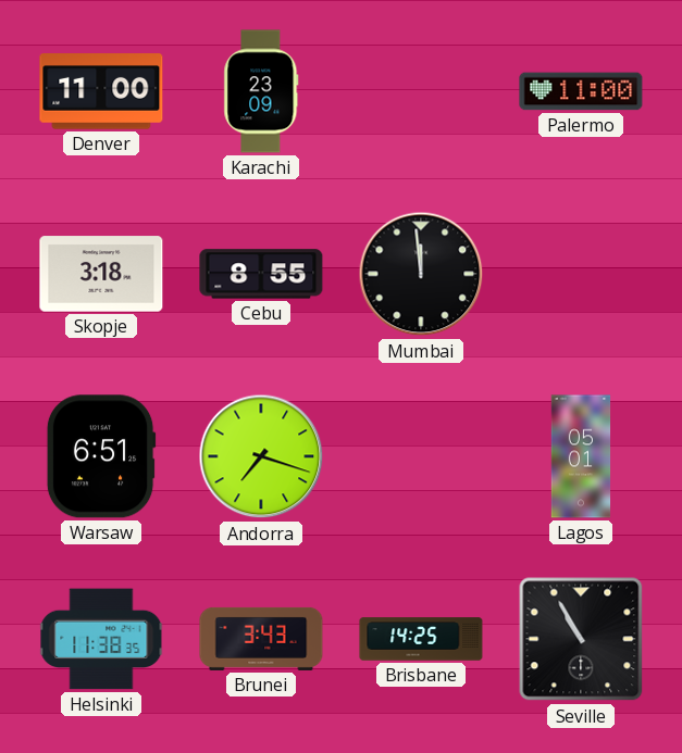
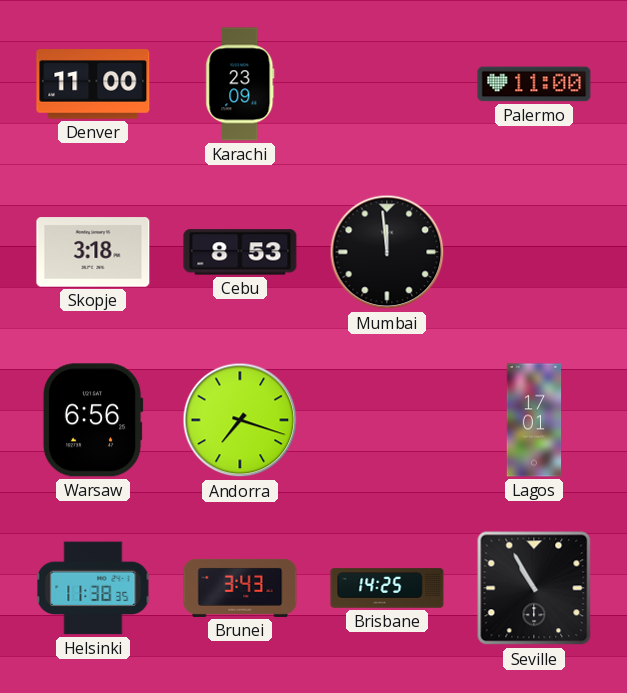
Cebu: 8:55 -> 8:53
Warsaw: 6:51 -> 6:56
Lagos: 05:01 -> 17:01
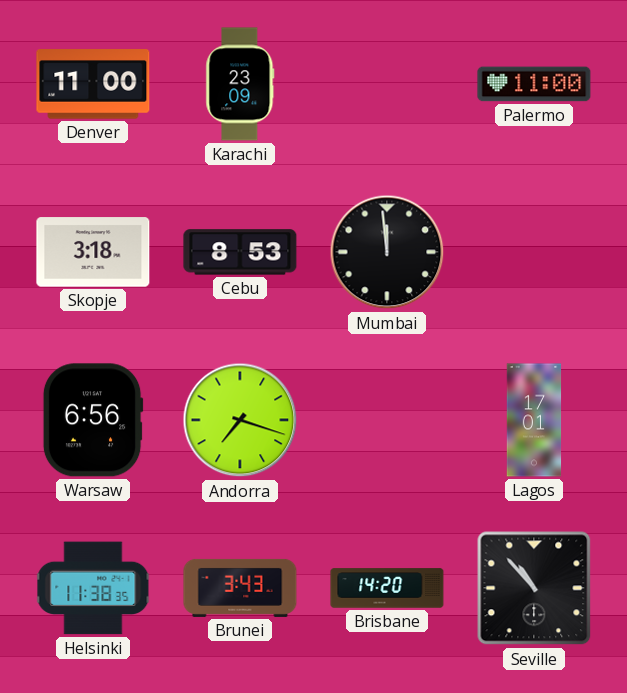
Brisbane: 14:25 -> 14:20
Seville: 10:55 -> 10:53
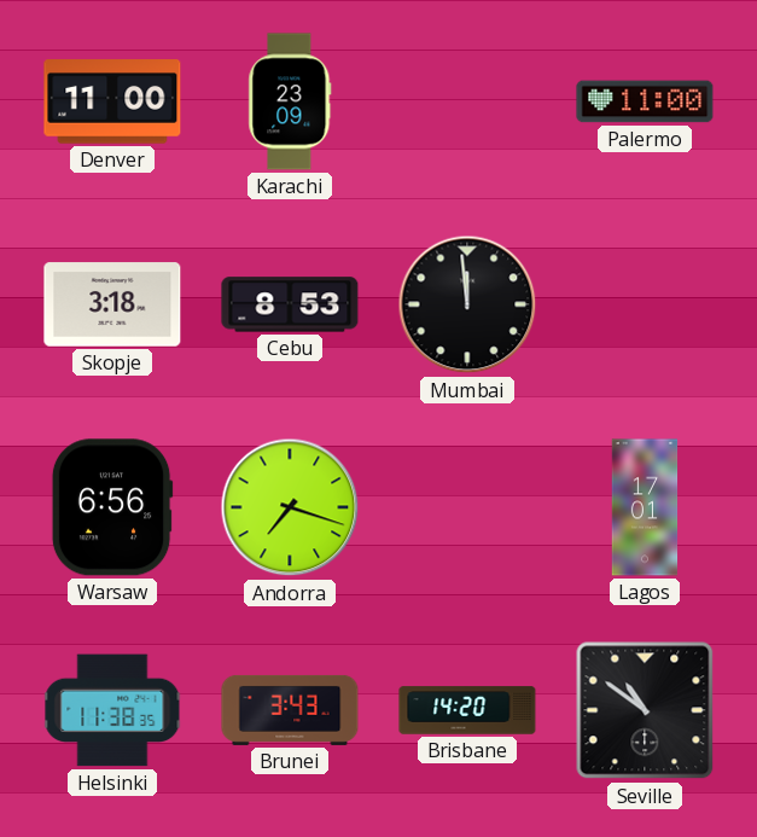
Seville: 10:53 -> 10:51
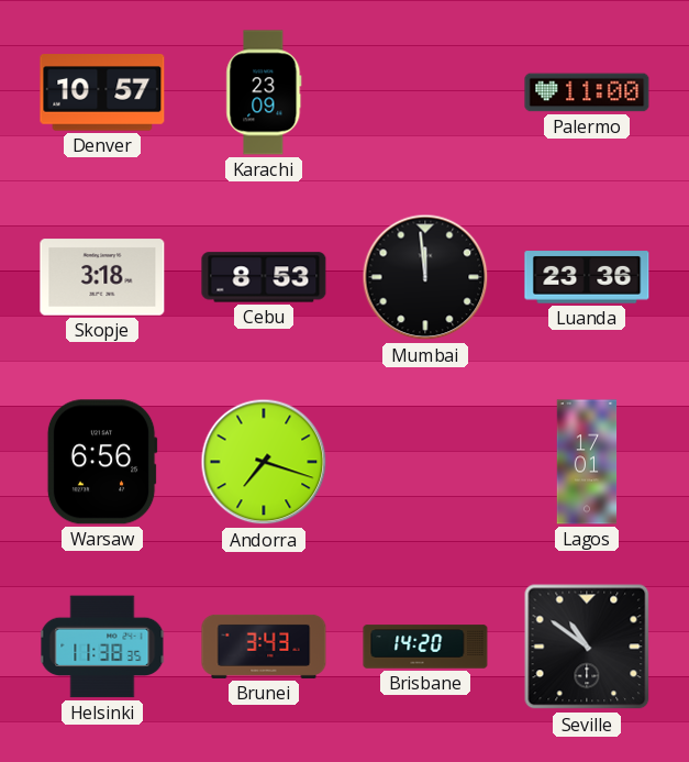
Denver: 11:00 -> 10:57
Luanda: none -> 23:36
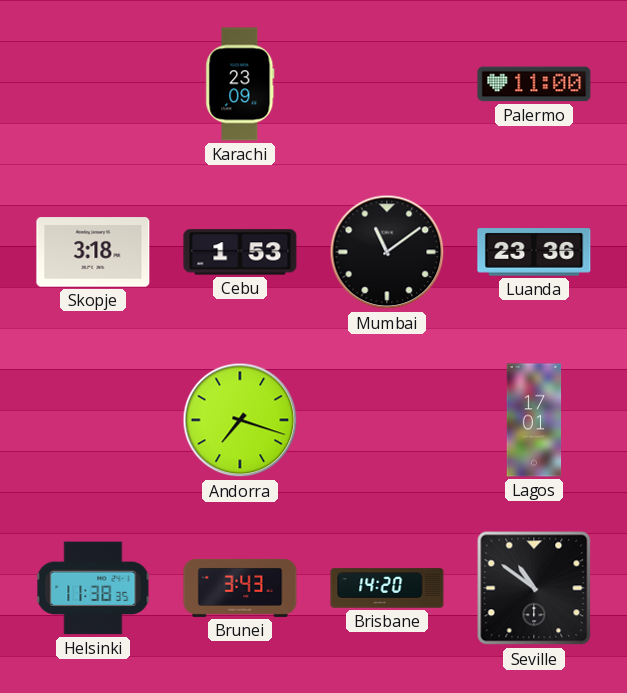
Denver: 10:57 -> none
Cebu: 8:53 -> 1:53
Mumbai: 11:59 -> 11:09
Warsaw: 6:56 -> none
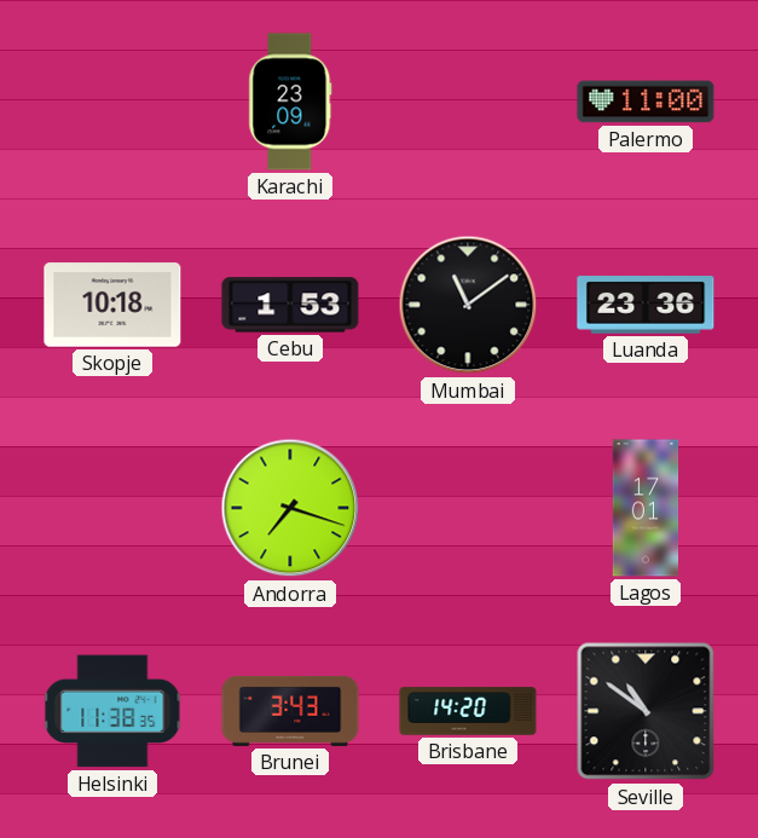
Skopje: 3:18 -> 10:18
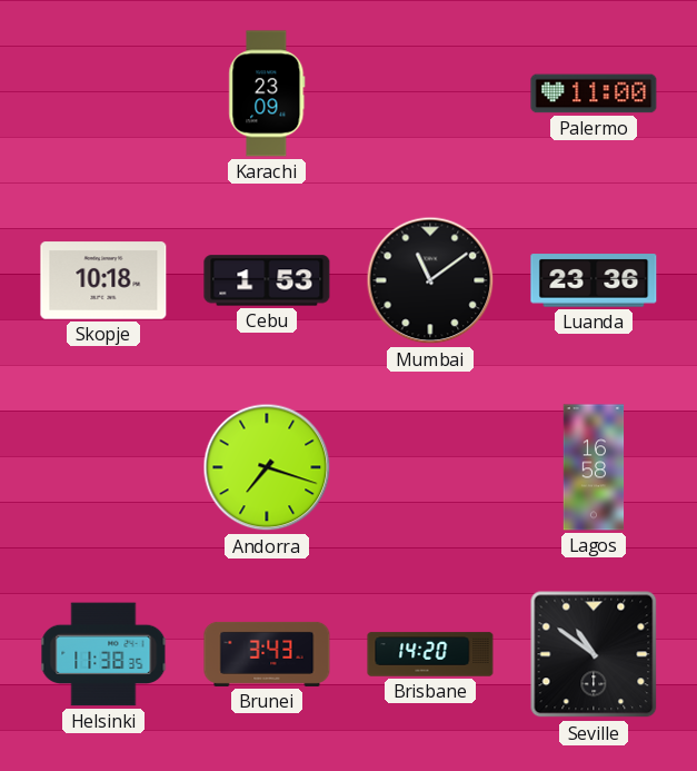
Lagos: 17:01 -> 16:58
